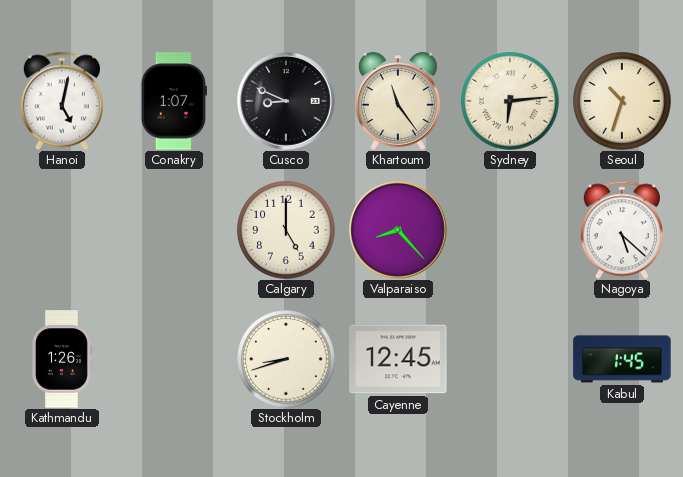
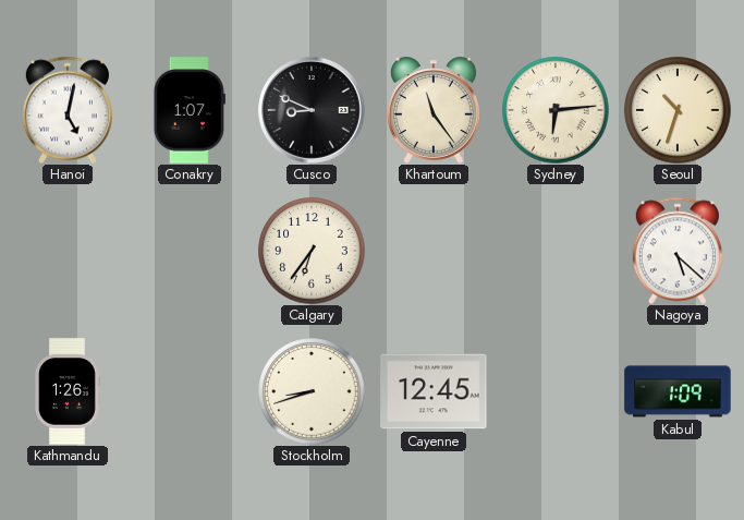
Calgary: 5:00 -> 6:36
Valparaiso: 8:23 -> none
Kabul: 1:45 -> 1:09
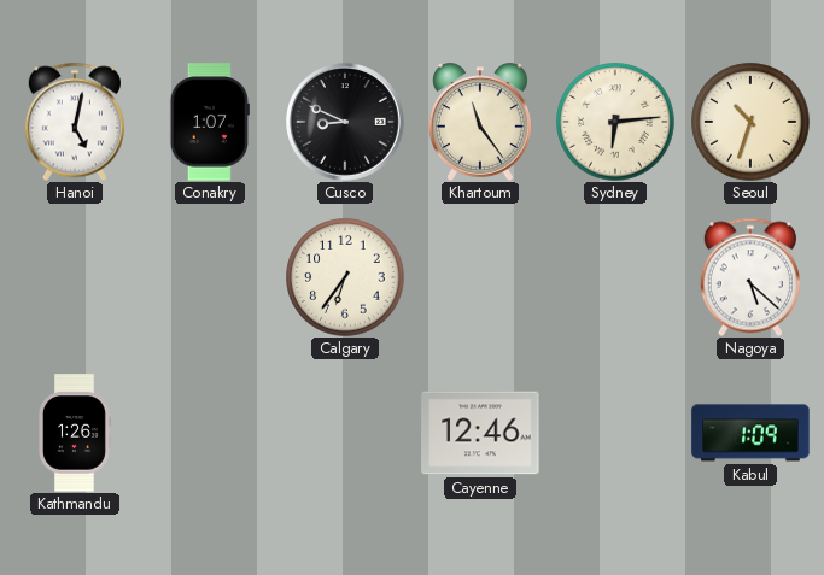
Stockholm: 8:42 -> none
Cayenne: 12:45 -> 12:46
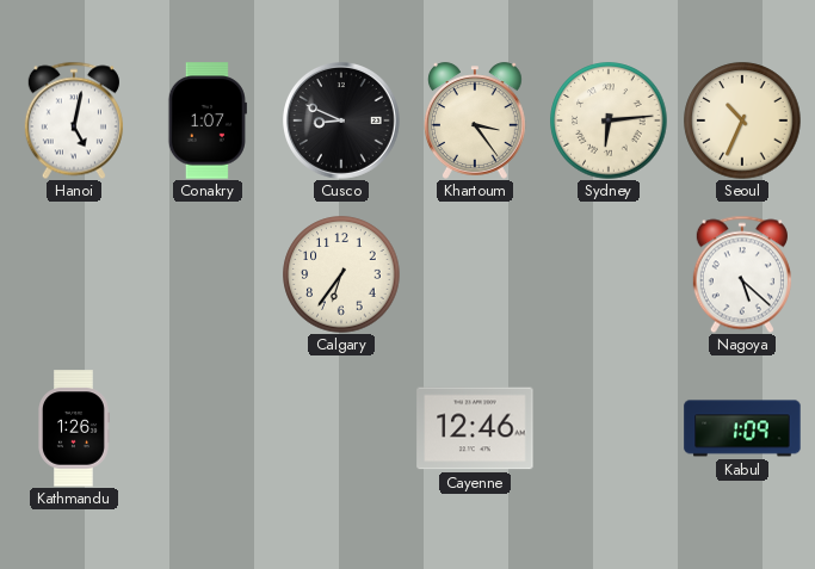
Khartoum: 11:24 -> 3:24
Seoul: 10:33 -> 10:34
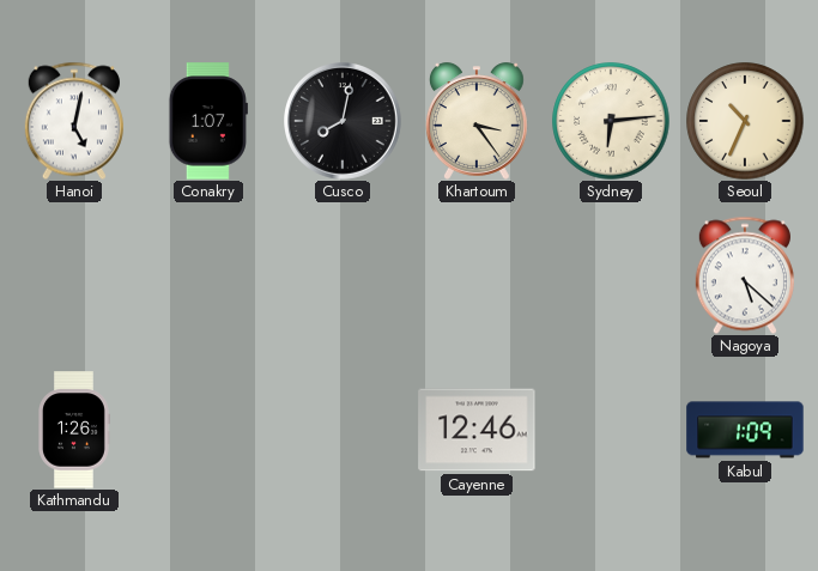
Cusco: 8:49 -> 8:02
Calgary: 6:36 -> none
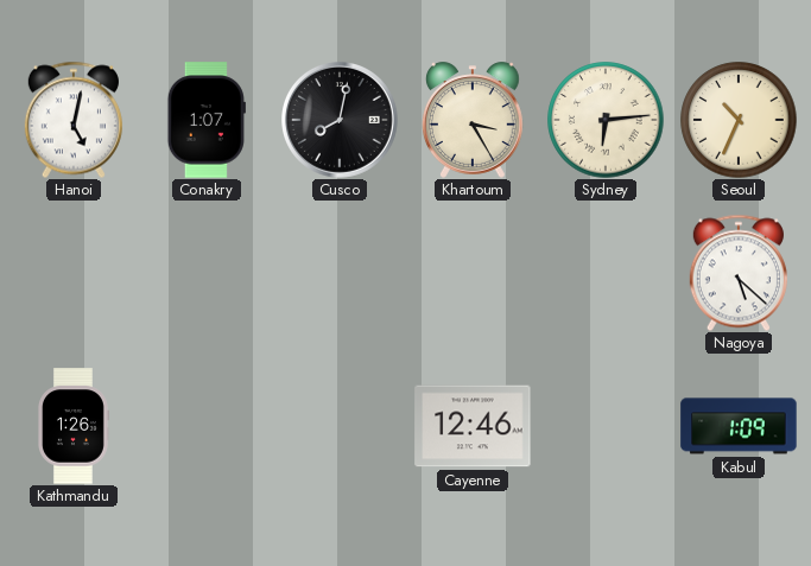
Khartoum: 3:24 -> 3:25
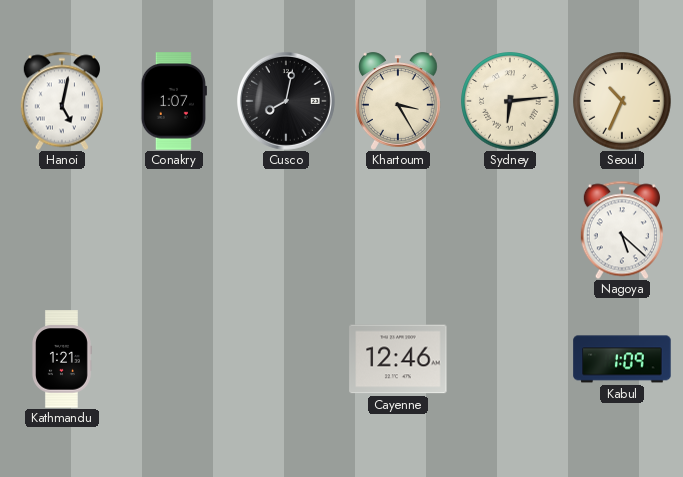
Kathmandu: 1:26 -> 1:21
